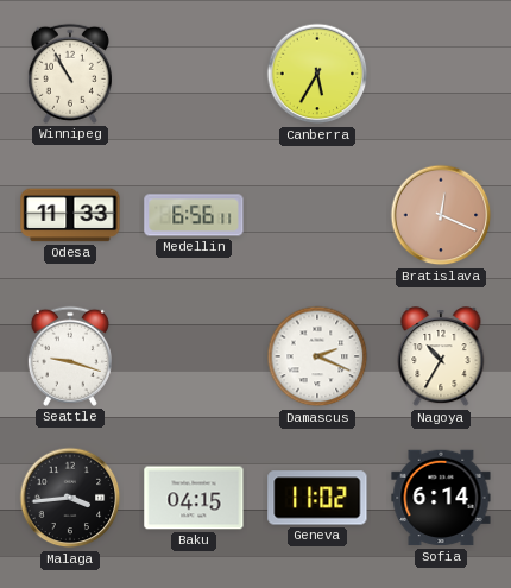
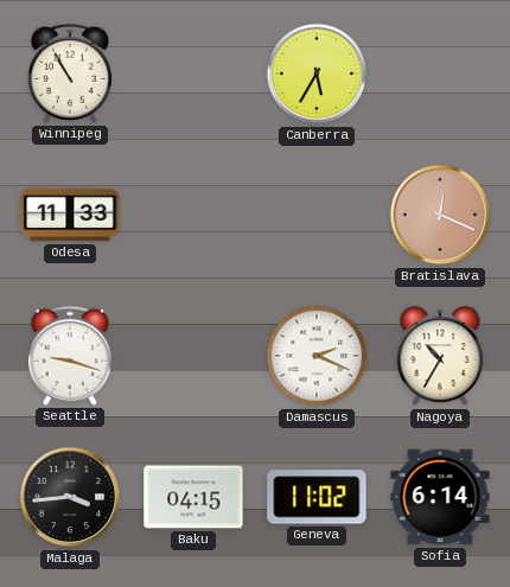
Medellin: 6:56 -> none
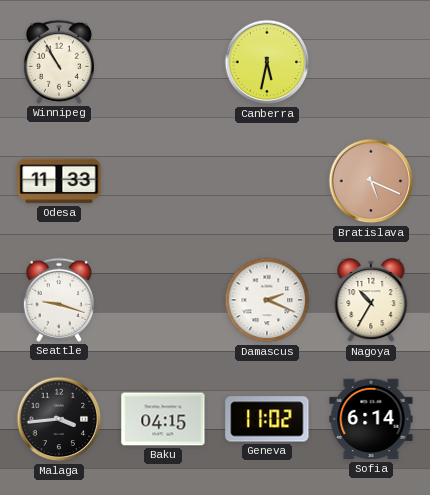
Canberra: 5:35 -> 5:32
Bratislava: 12:19 -> 5:19
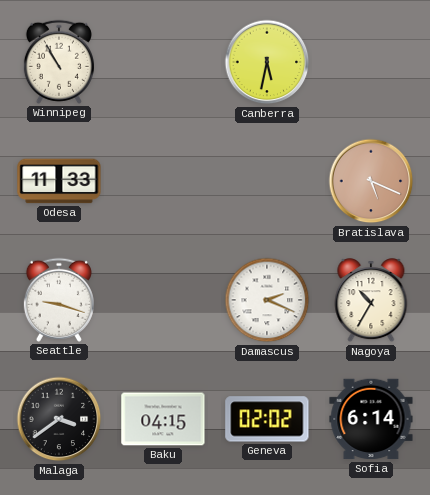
Malaga: 3:44 -> 3:39
Geneva: 11:02 -> 02:02
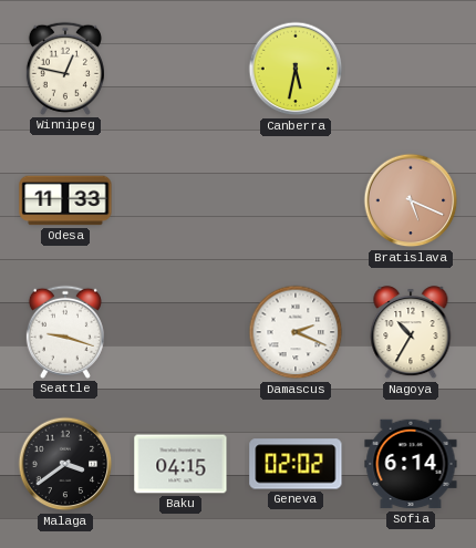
Winnipeg: 10:55 -> 12:47
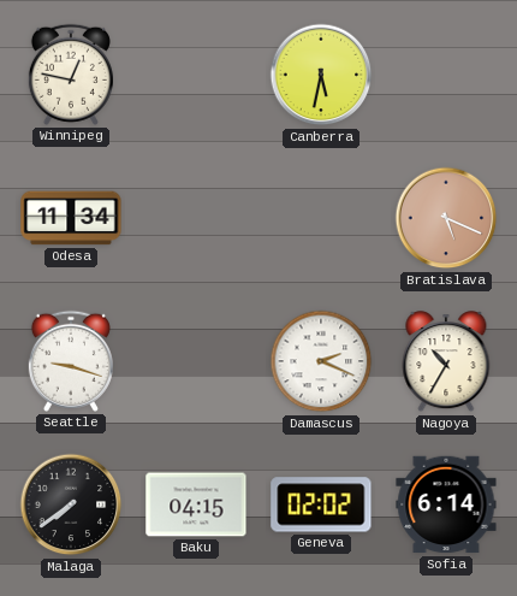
Odesa: 11:33 -> 11:34
Malaga: 3:39 -> 7:39
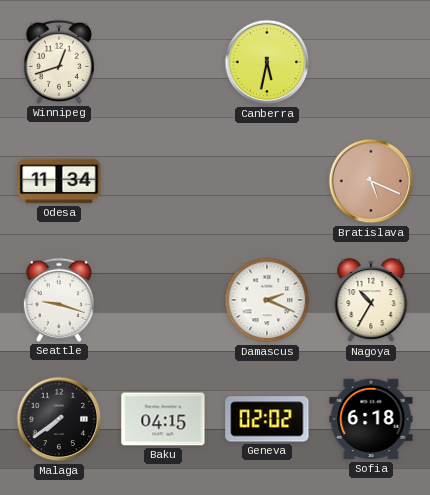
Winnipeg: 12:47 -> 12:42
Sofia: 6:14 -> 6:18
